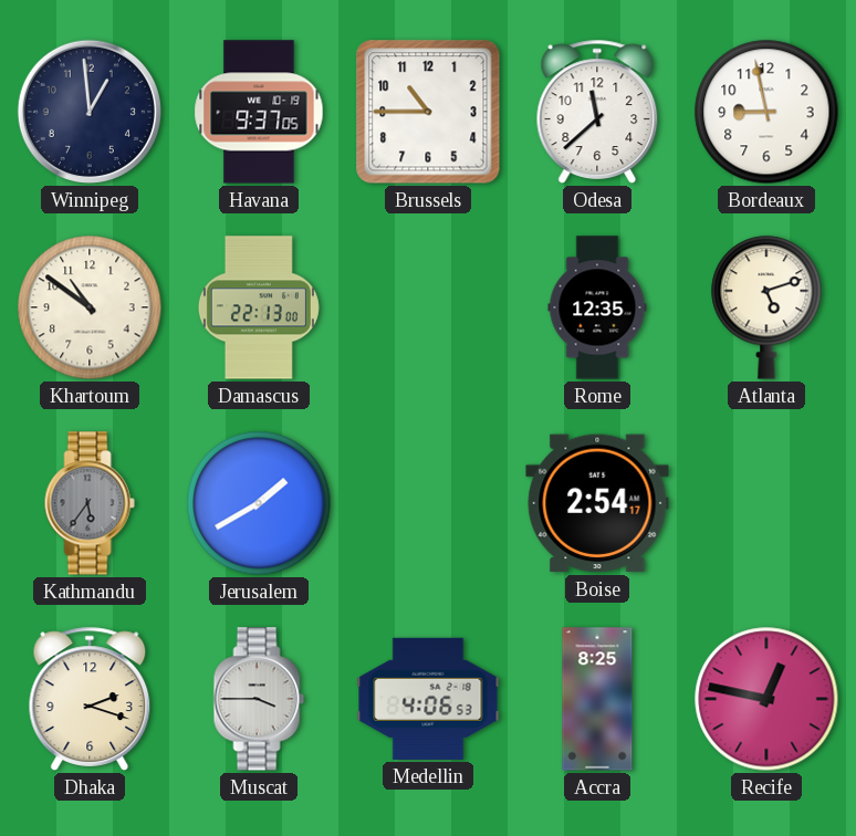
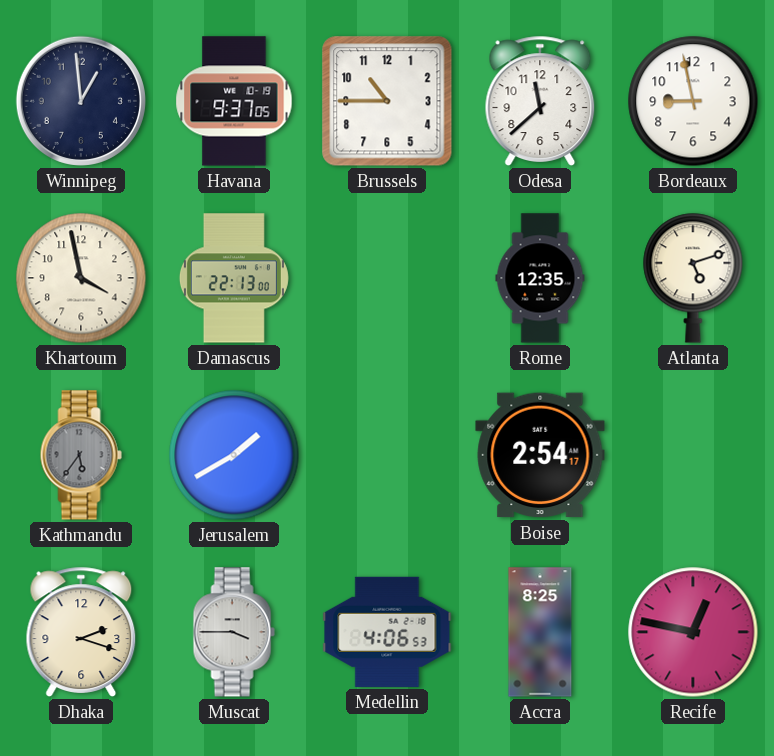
Khartoum: 10:51 -> 3:58
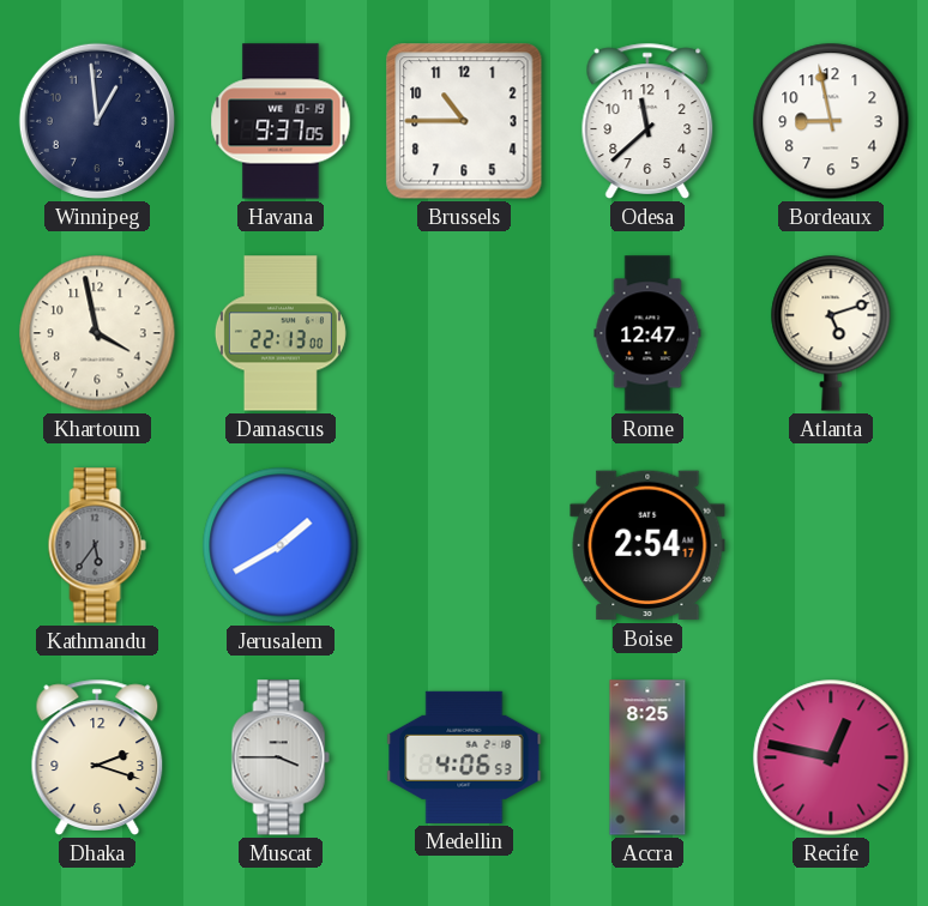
Rome: 12:35 -> 12:47
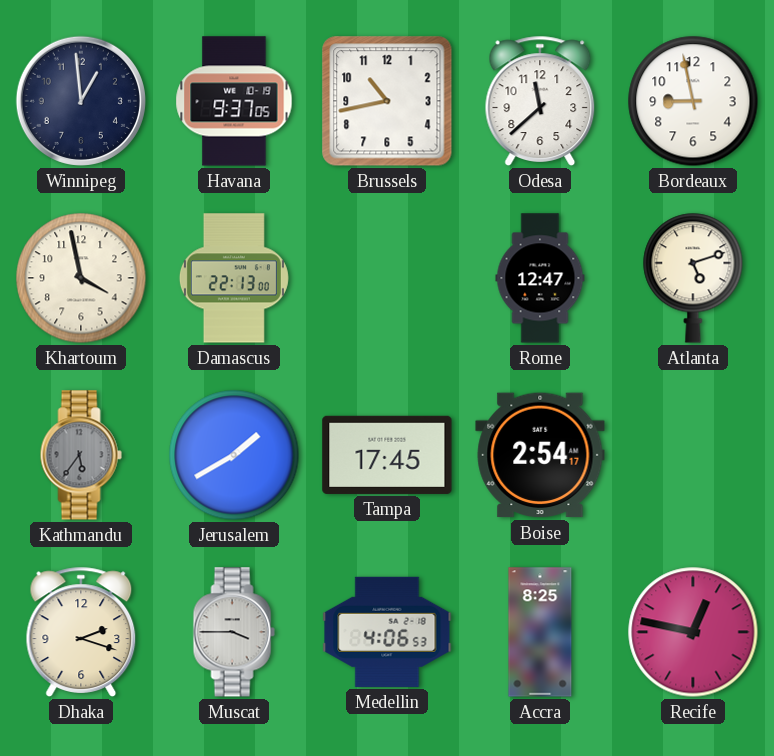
Brussels: 10:45 -> 10:43
Tampa: none -> 17:45
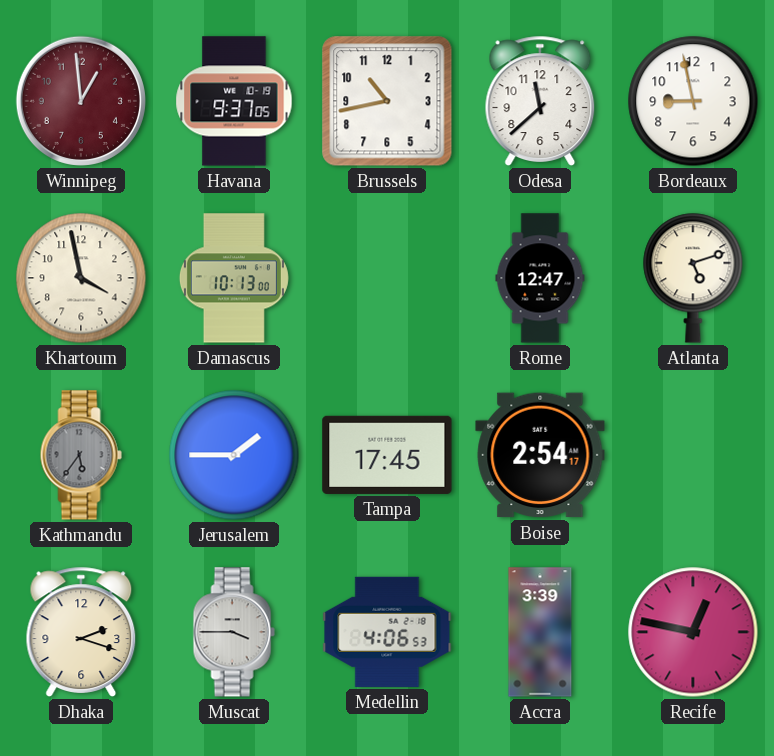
Winnipeg dial: navy -> burgundy
Damascus: 22:13 -> 10:13
Jerusalem: 1:40 -> 1:45
Accra: 8:25 -> 3:39
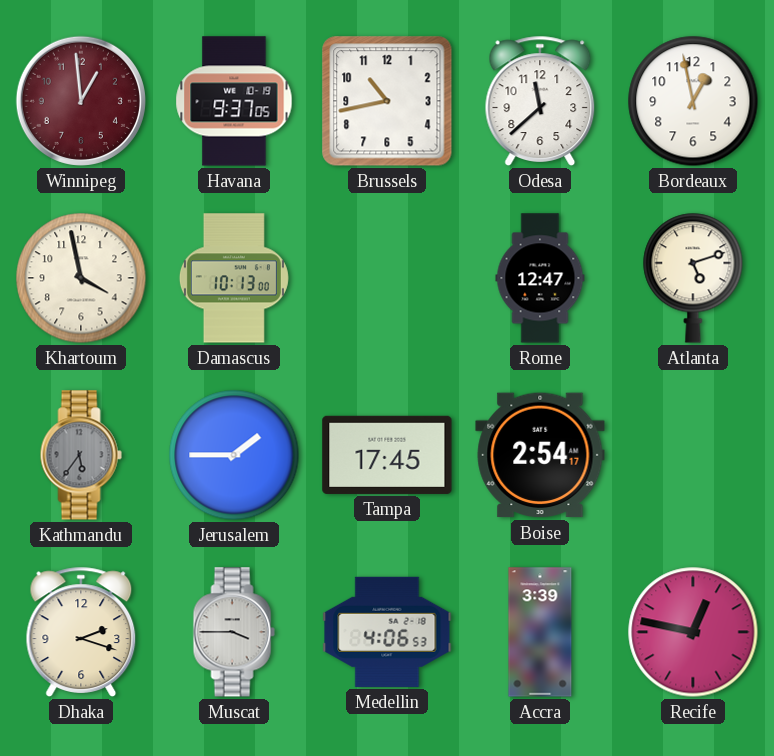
Bordeaux: 8:58 -> 12:58
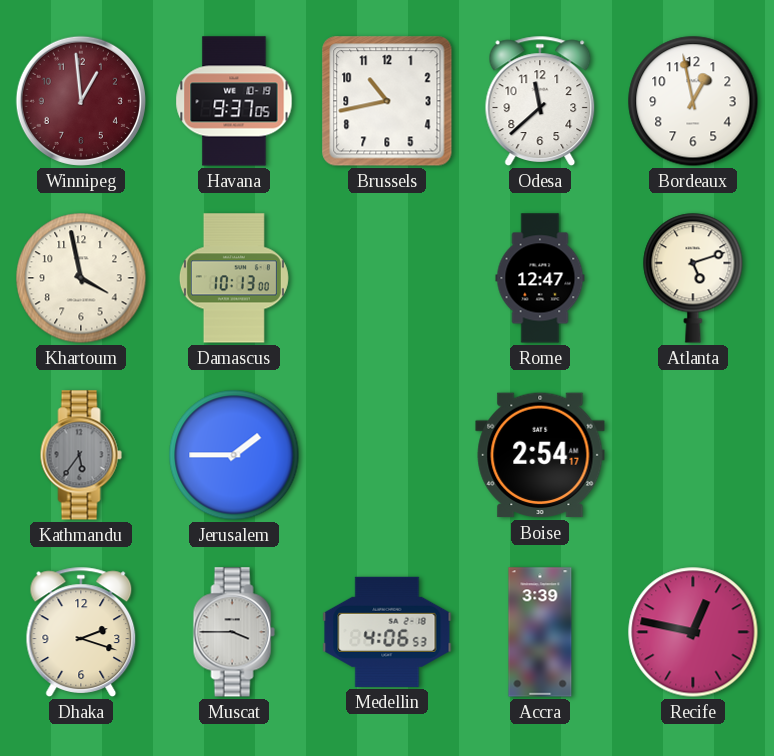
Tampa: 17:45 -> none
